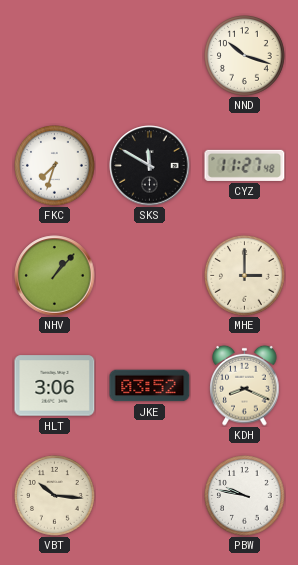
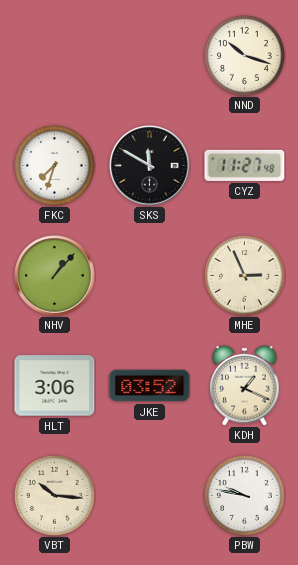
MHE: 3:00 -> 2:56
KDH: 8:19 -> 1:19
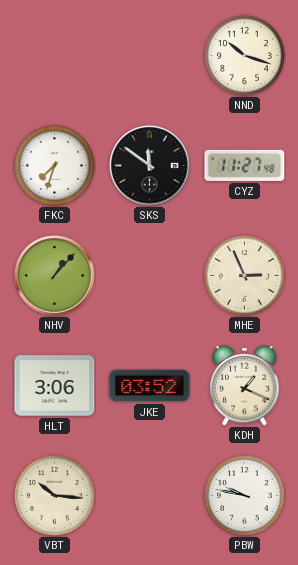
SKS: 11:50 -> 11:51
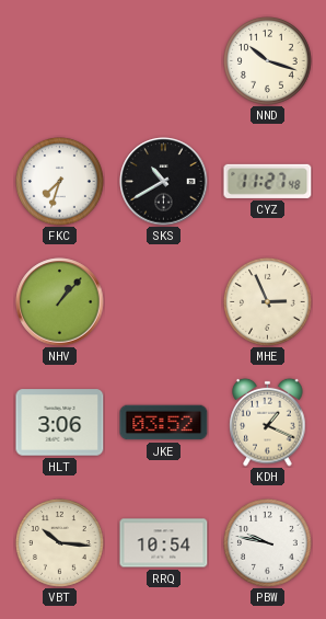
SKS: 11:51 -> 10:40
RRQ: none -> 10:54
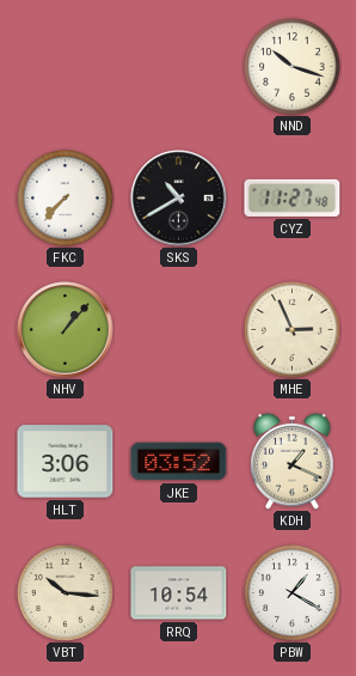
FKC: 7:33 -> 7:37
PBW: 9:47 -> 1:20
